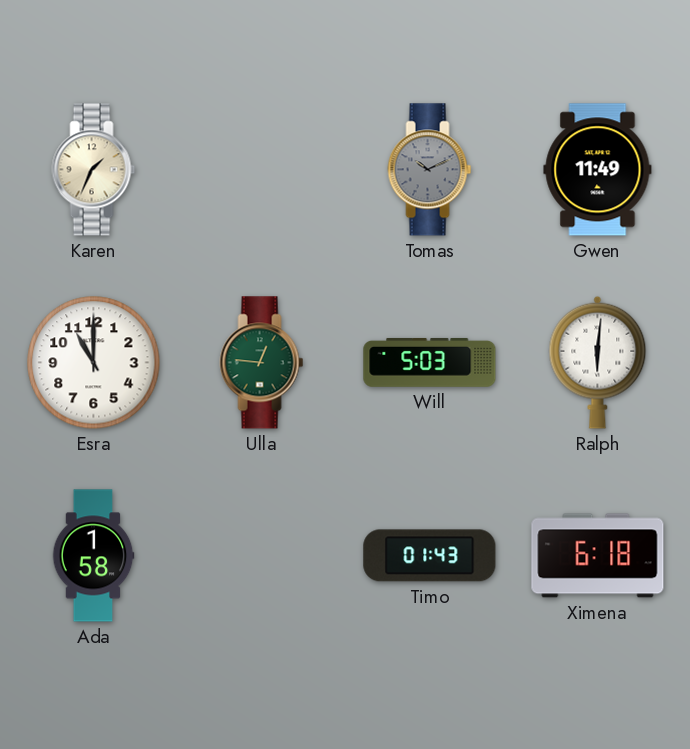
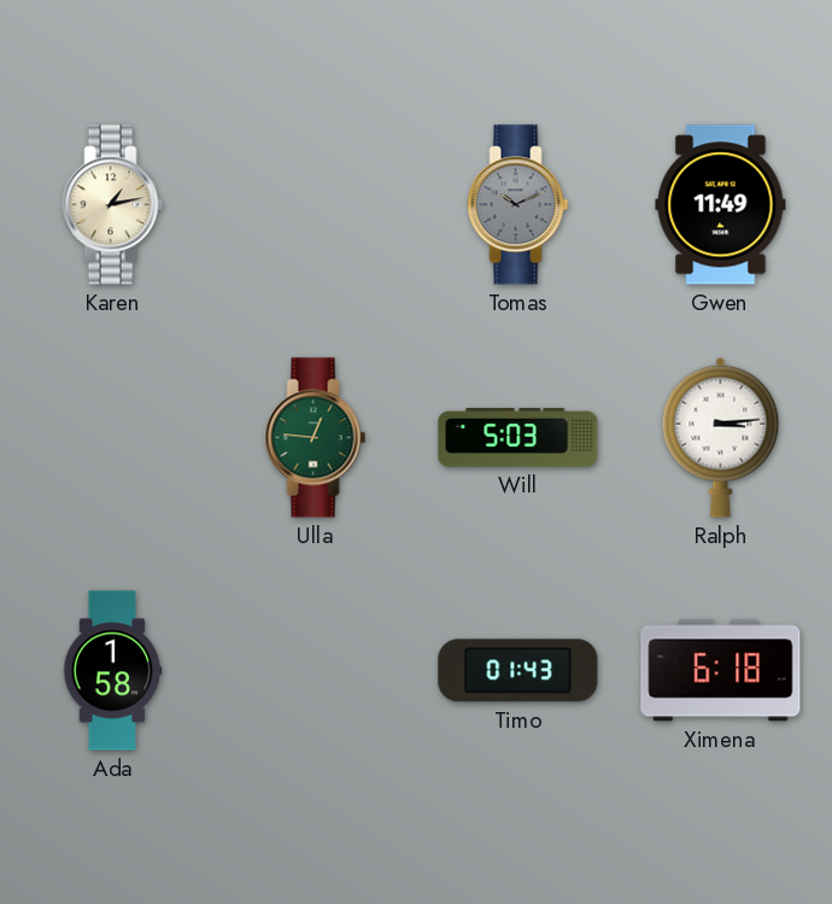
Karen: 1:34 -> 1:13
Esra: 11:00 -> none
Ralph: 6:01 -> 3:14
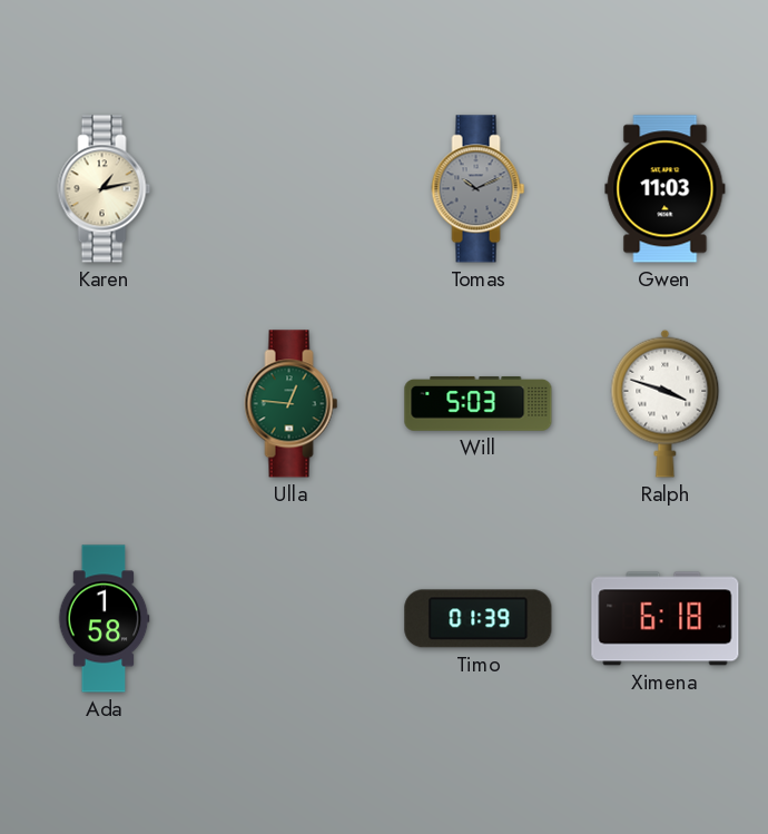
Gwen: 11:49 -> 11:03
Ralph: 3:14 -> 3:48
Timo: 01:43 -> 01:39
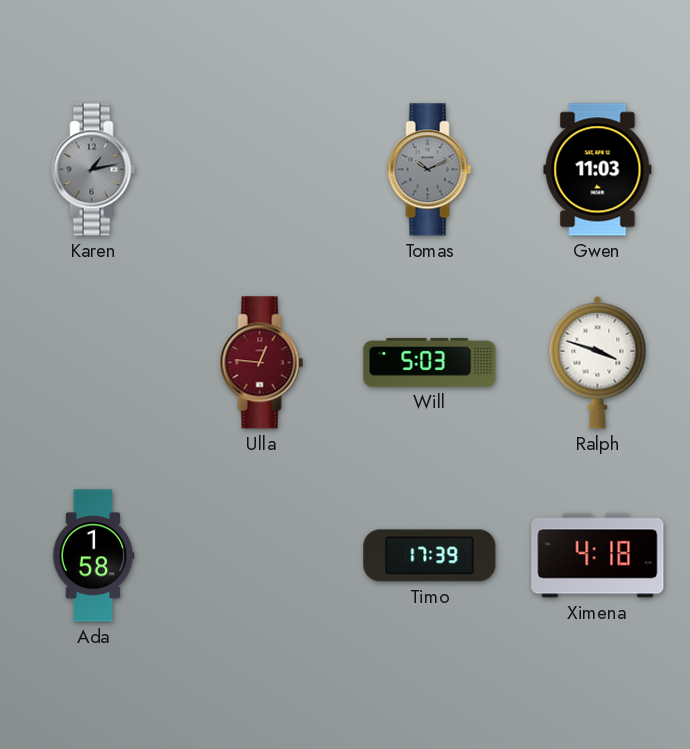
Karen dial: cream -> grey
Ulla dial: green -> burgundy
Timo: 01:39 -> 17:39
Ximena: 6:18 -> 4:18
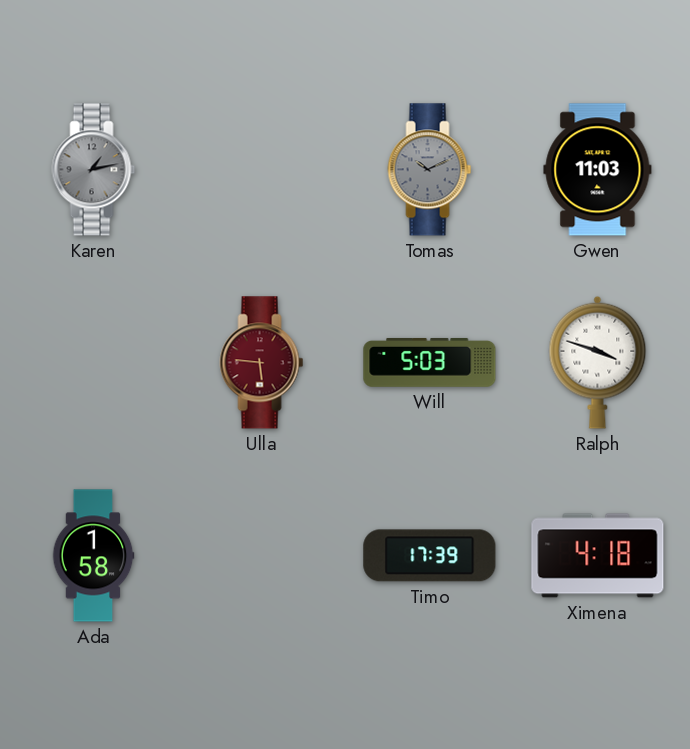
Ulla: 12:46 -> 5:46
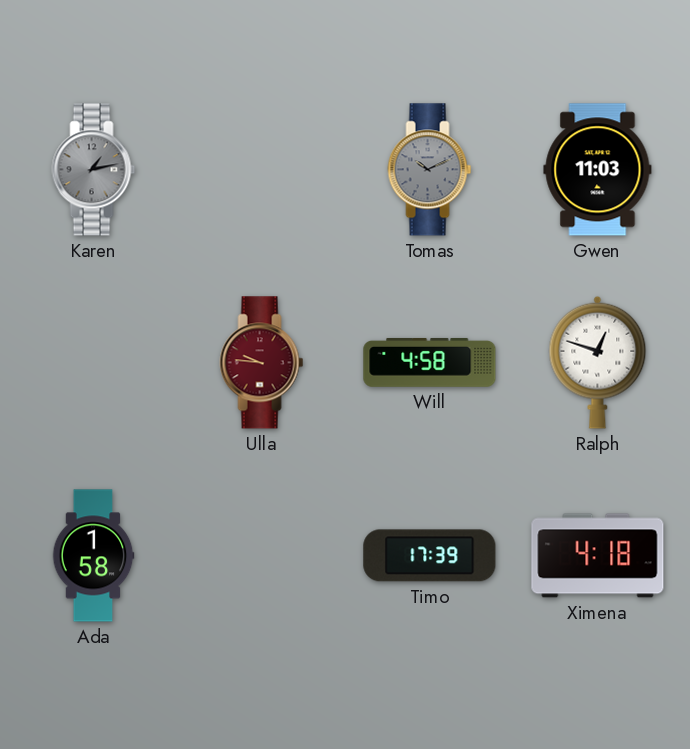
Ulla: 5:46 -> 9:46
Will: 5:03 -> 4:58
Ralph: 3:48 -> 12:48
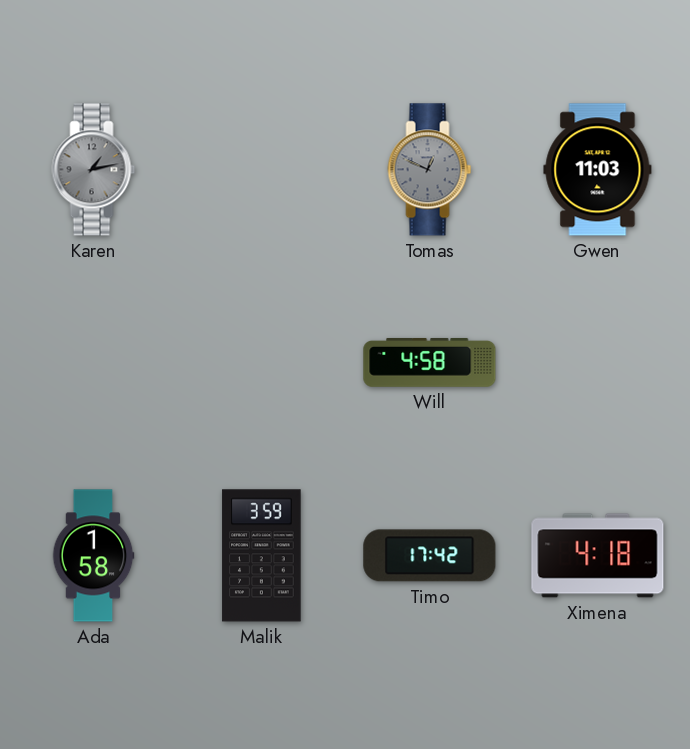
Tomas: 10:11 -> 12:49
Ulla: 9:46 -> none
Ralph: 12:48 -> none
Malik: none -> 3:59
Timo: 17:39 -> 17:42
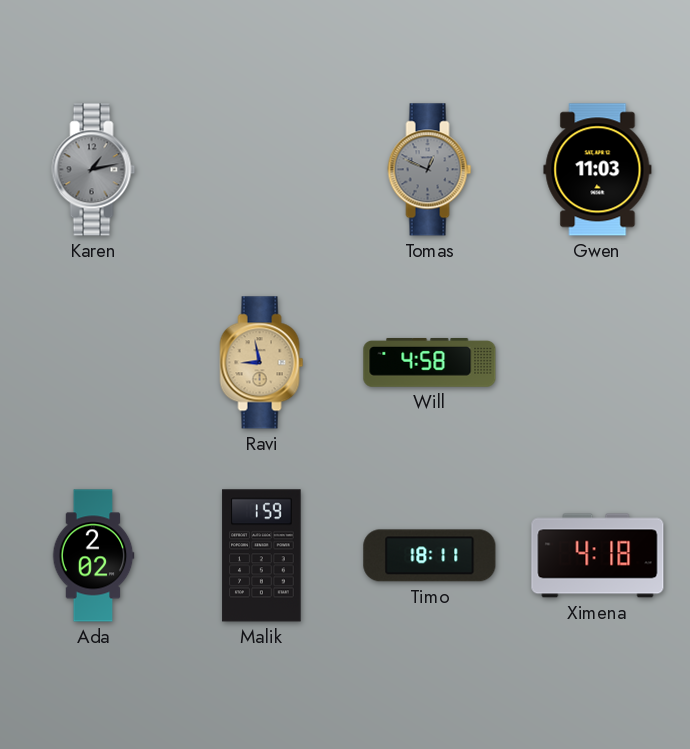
Ravi: none -> 8:58
Ada: 1:58 -> 2:02
Malik: 3:59 -> 1:59
Timo: 17:42 -> 18:11
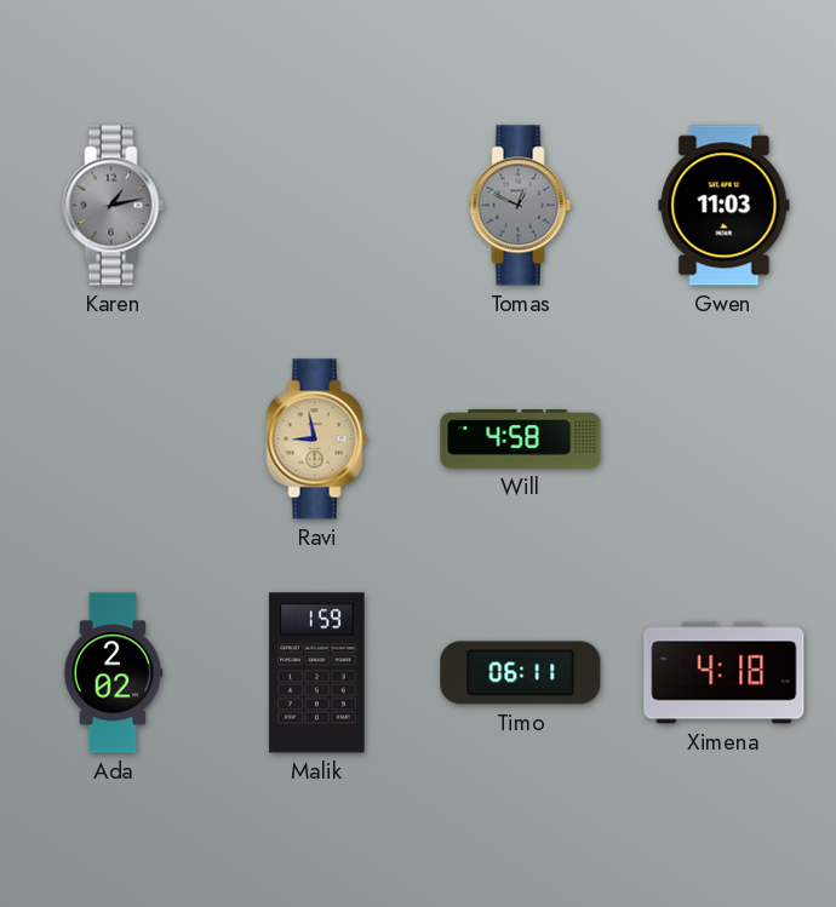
Timo: 18:11 -> 06:11
